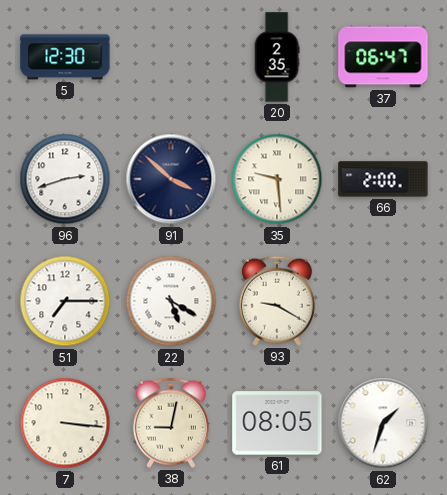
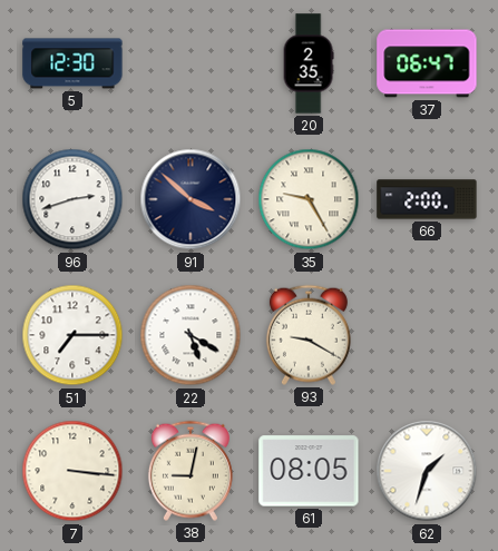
35: 9:29 -> 9:25
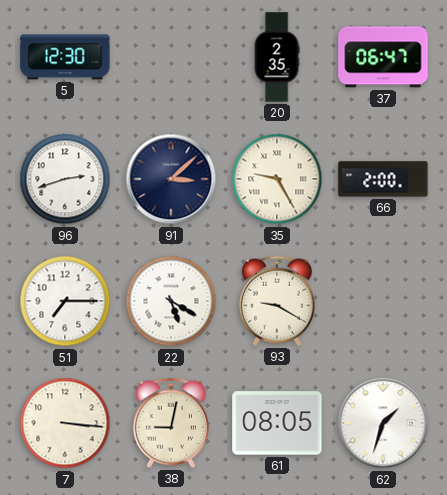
91: 3:52 -> 3:08
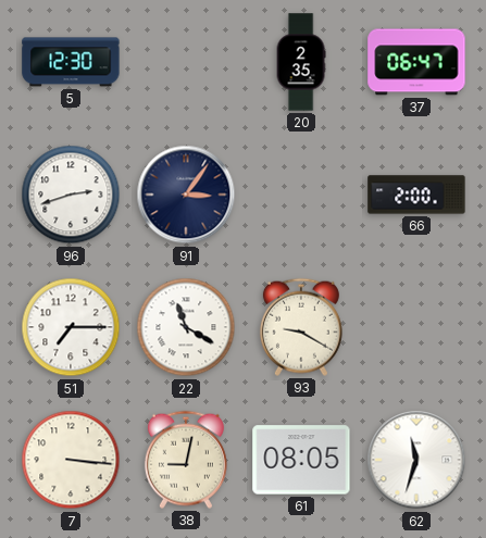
91: 3:08 -> 3:06
35: 9:25 -> none
22: 5:20 -> 11:20
62: 1:33 -> 11:33
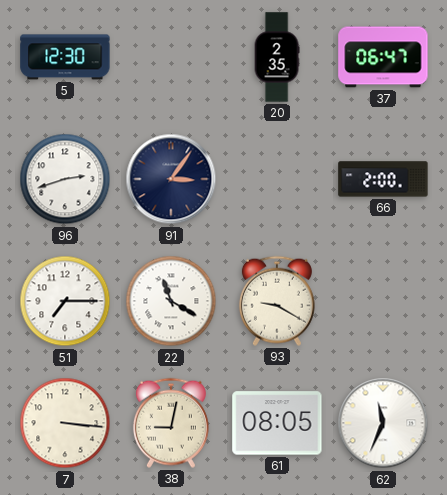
62: 11:33 -> 11:34
